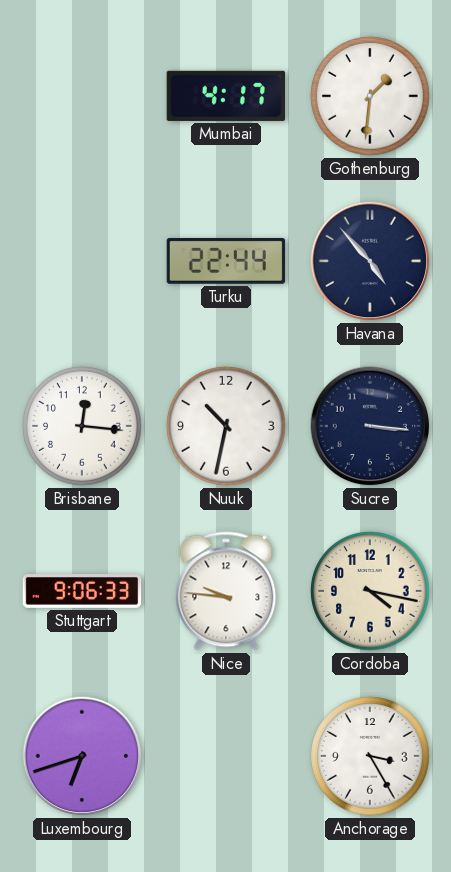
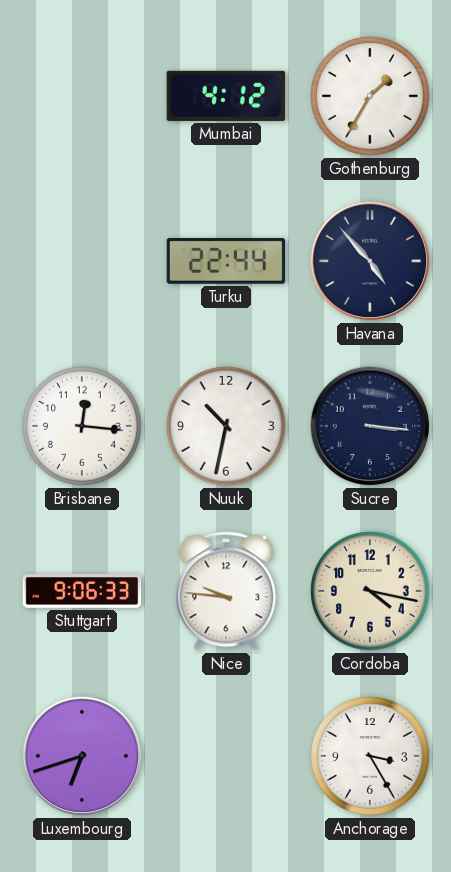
Mumbai: 4:17 -> 4:12
Gothenburg: 1:31 -> 1:35
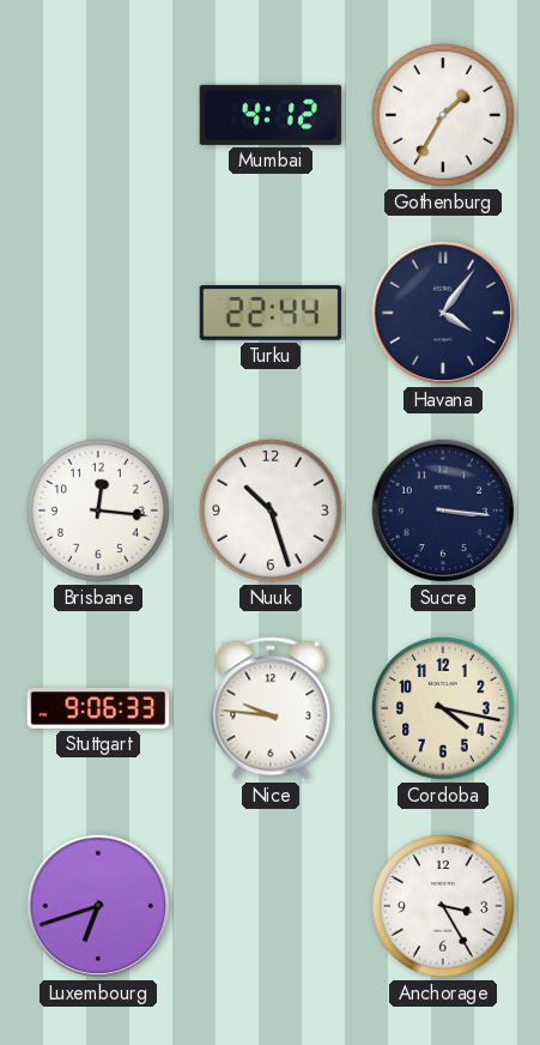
Havana: 4:53 -> 4:06
Nuuk: 10:32 -> 10:27
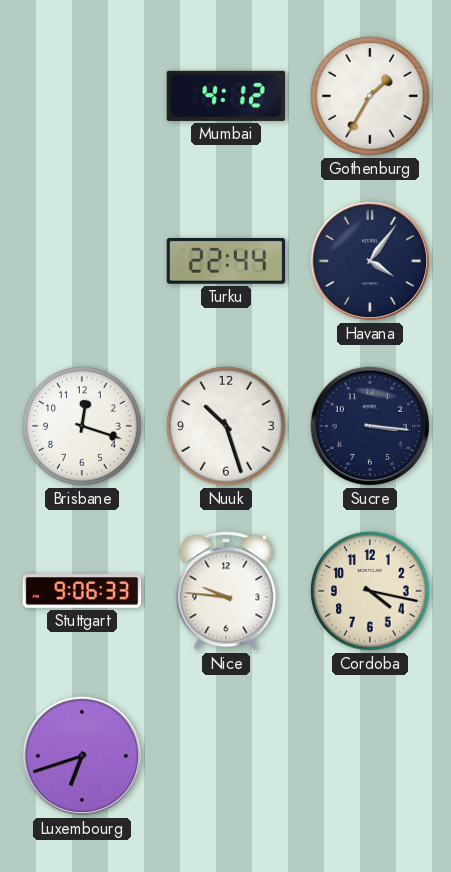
Brisbane: 12:16 -> 12:18
Anchorage: 3:25 -> none
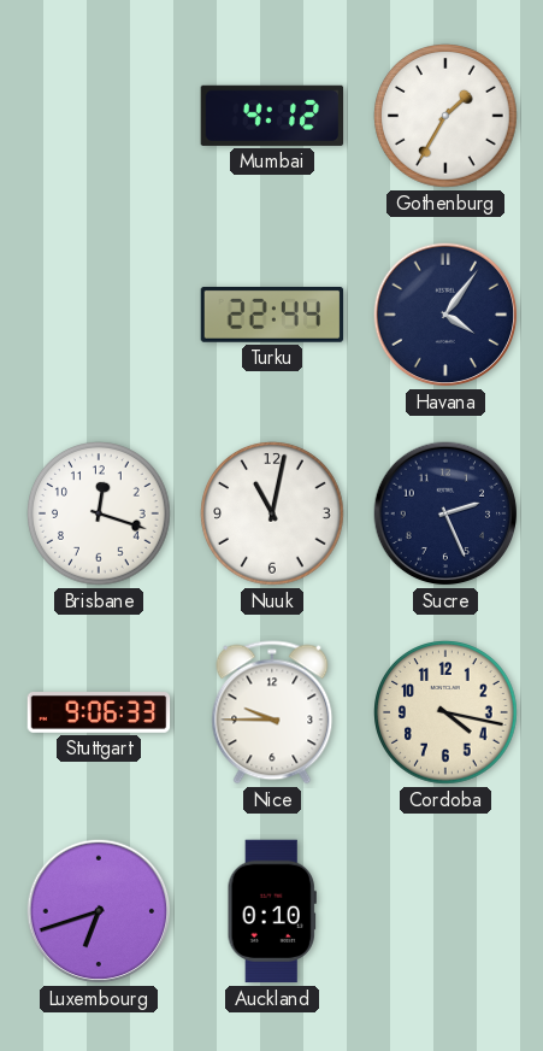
Nuuk: 10:27 -> 11:02
Sucre: 3:16 -> 2:26
Nice: 9:46 -> 9:45
Auckland: none -> 0:10
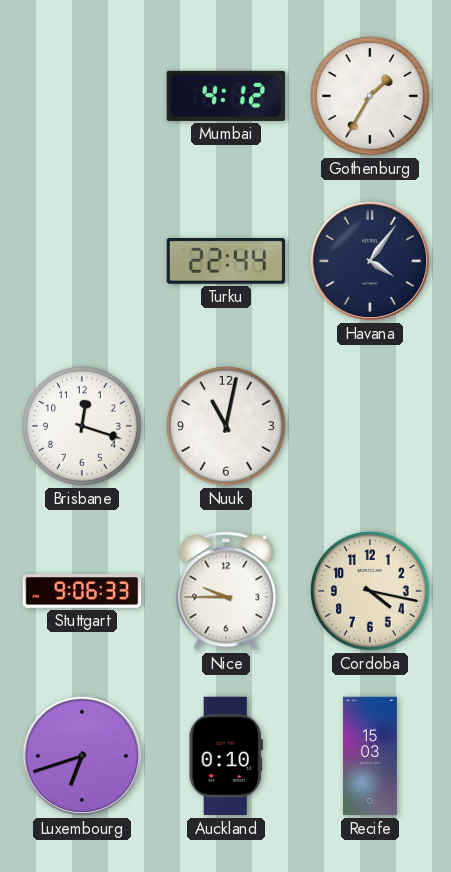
Sucre: 2:26 -> none
Recife: none -> 15:03
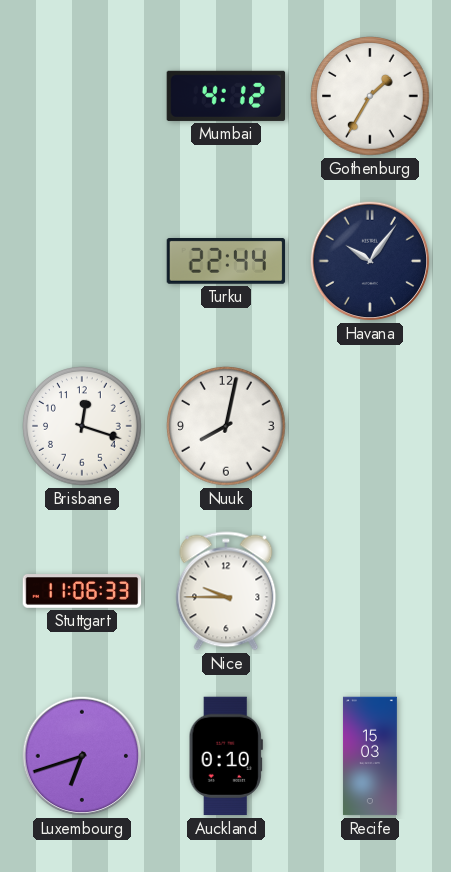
Havana: 4:06 -> 10:06
Nuuk: 11:02 -> 8:02
Stuttgart: 9:06 -> 11:06
Cordoba: 4:17 -> none
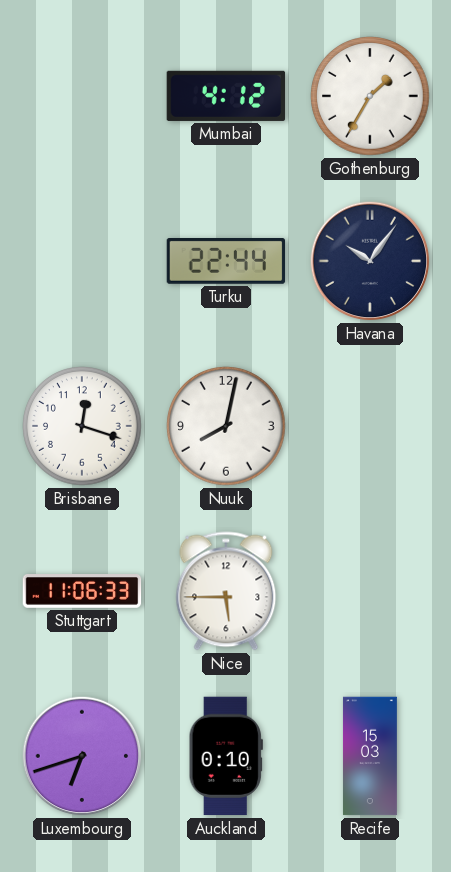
Nice: 9:45 -> 5:45
